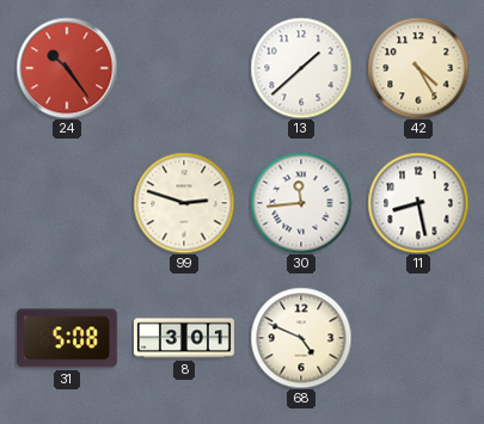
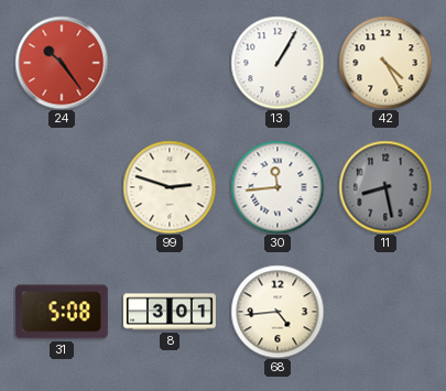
13: 1:38 -> 1:05
11 dial: white -> grey
68: 4:49 -> 4:44
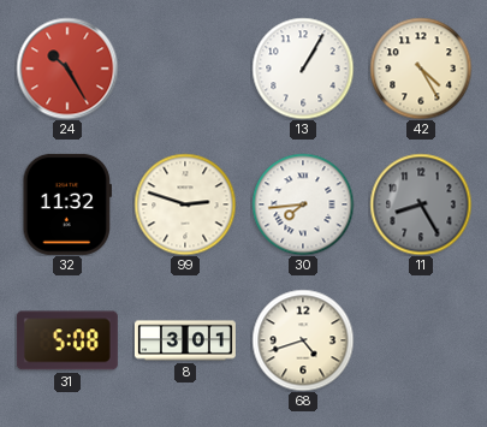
24: 10:24 -> 10:25
32: none -> 11:32
30: 11:44 -> 7:44
11: 8:28 -> 8:25
68: 4:44 -> 4:42
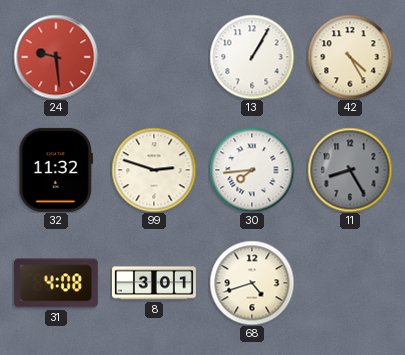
24: 10:25 -> 9:29
31: 5:08 -> 4:08
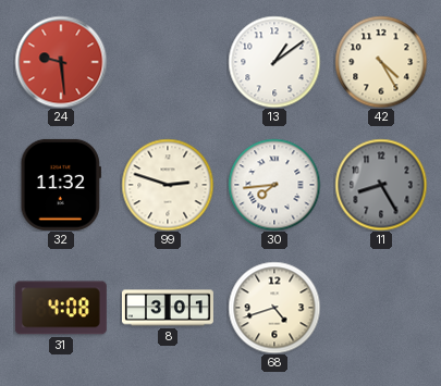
13: 1:05 -> 1:09
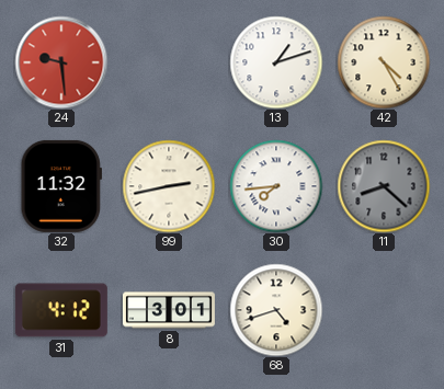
13: 1:09 -> 1:12
99: 2:48 -> 2:43
11: 8:25 -> 8:22
31: 4:08 -> 4:12
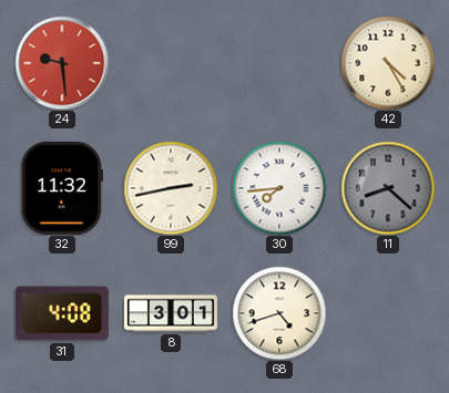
13: 1:12 -> none
31: 4:12 -> 4:08
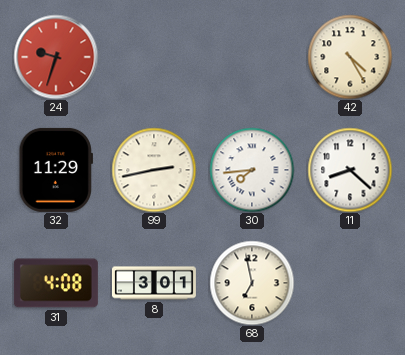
24: 9:29 -> 9:33
32: 11:32 -> 11:29
11 dial: grey -> white
68: 4:42 -> 6:58
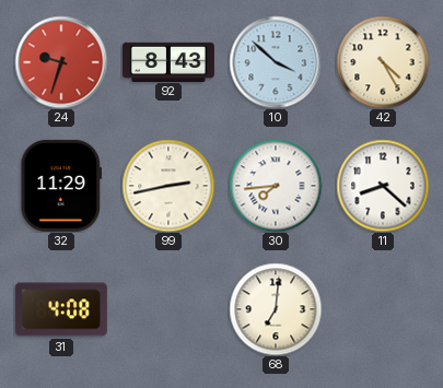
92: none -> 8:43
10: none -> 3:52
8: 3:01 -> none
68: 6:58 -> 7:01
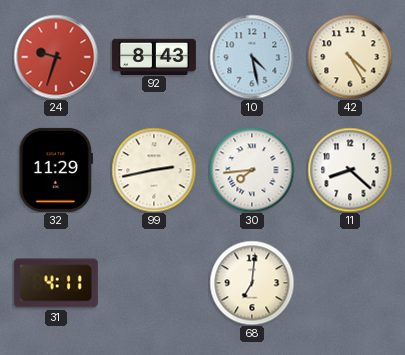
10: 3:52 -> 4:28
31: 4:08 -> 4:11
